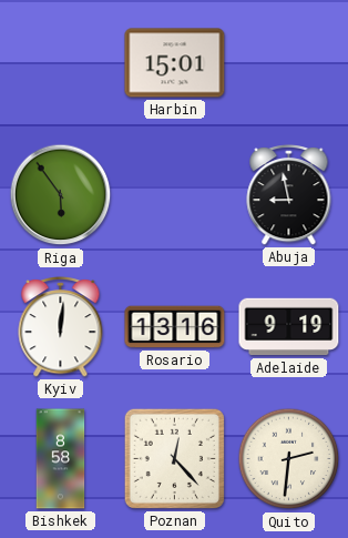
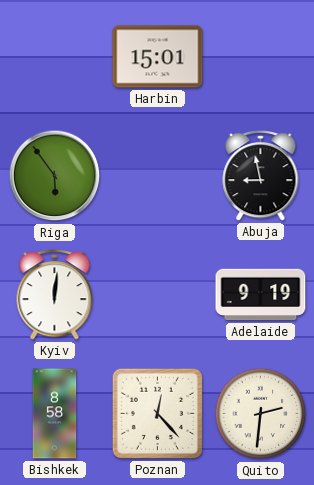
Rosario: 13:16 -> none
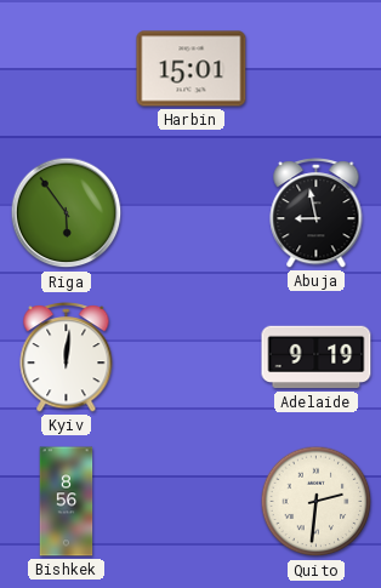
Bishkek: 8:58 -> 8:56
Poznan: 12:23 -> none
